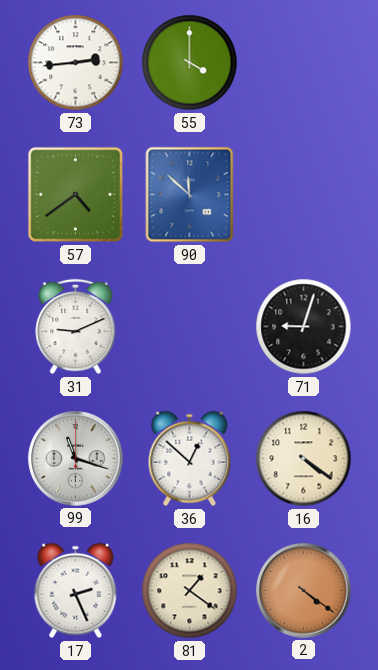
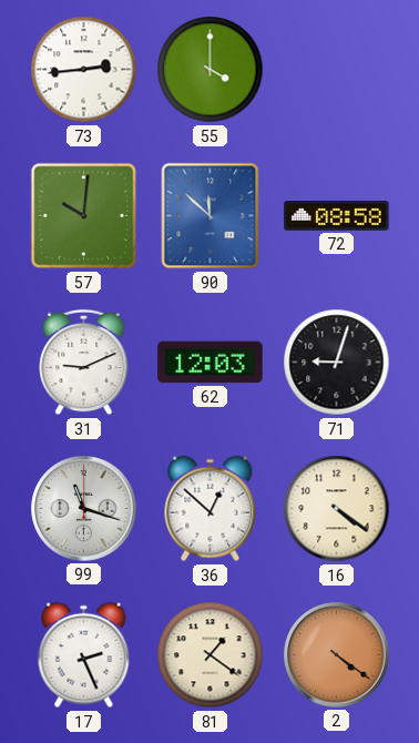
57: 4:39 -> 10:01
72: none -> 08:58
62: none -> 12:03
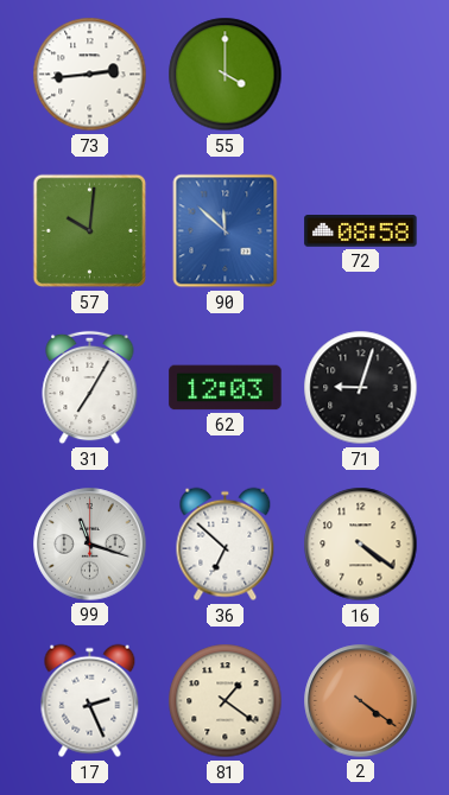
31: 9:11 -> 7:05
36: 12:52 -> 6:52
